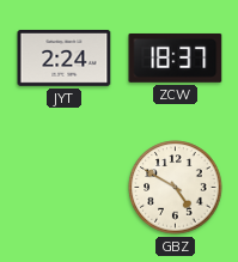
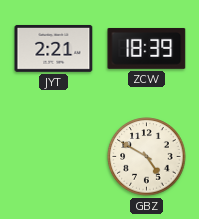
JYT: 2:24 -> 2:21
ZCW: 18:37 -> 18:39
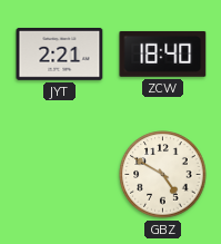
ZCW: 18:39 -> 18:40
